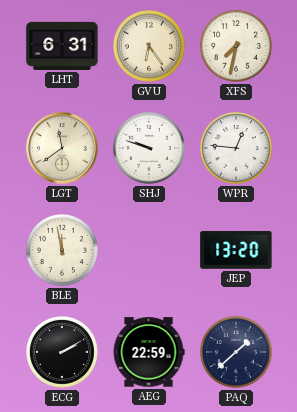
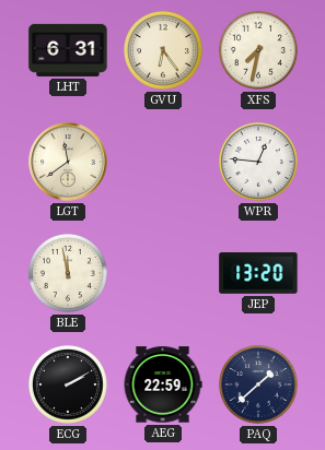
SHJ: 9:48 -> none
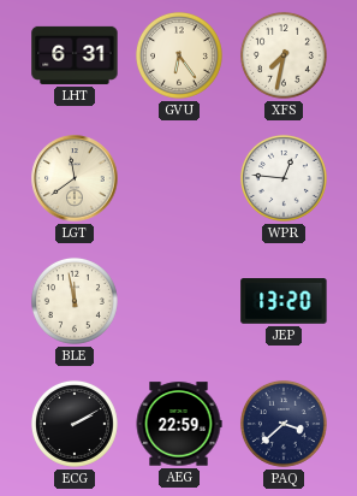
PAQ: 1:38 -> 3:38
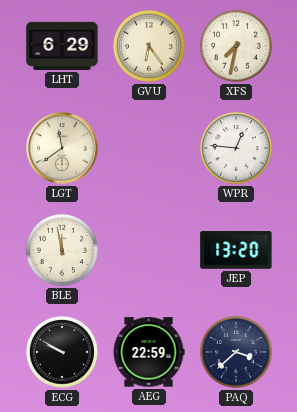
LHT: 6:31 -> 6:29
ECG: 2:10 -> 9:50
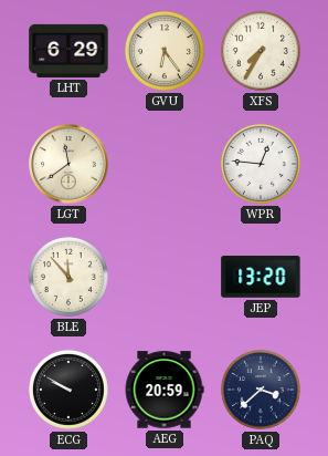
XFS: 7:32 -> 7:35
BLE: 11:58 -> 11:53
AEG: 22:59 -> 20:59
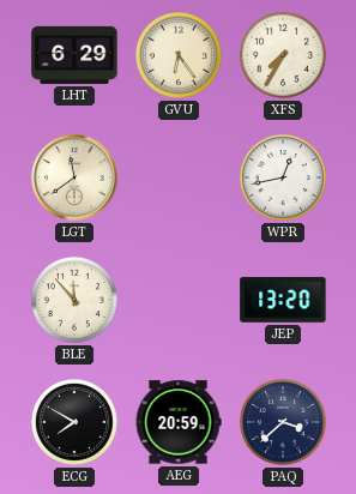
WPR: 12:46 -> 12:43
ECG: 9:50 -> 7:50
